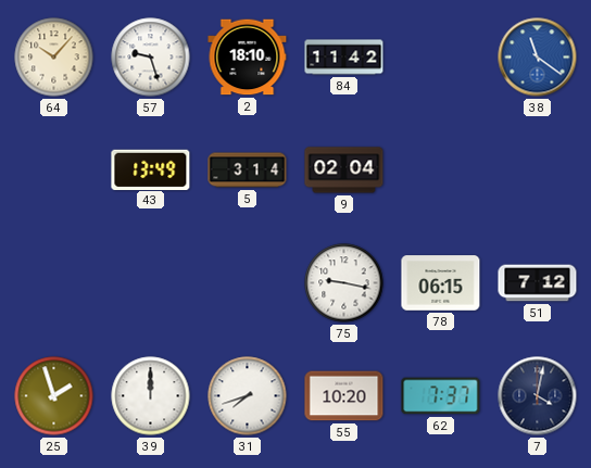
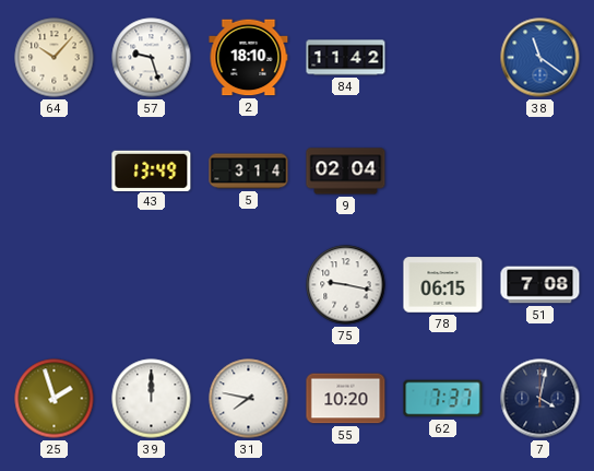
51: 7:12 -> 7:08
31: 7:42 -> 7:47
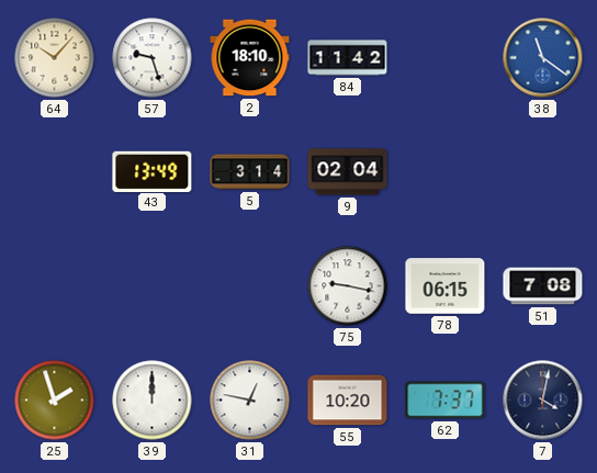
31: 7:47 -> 12:47
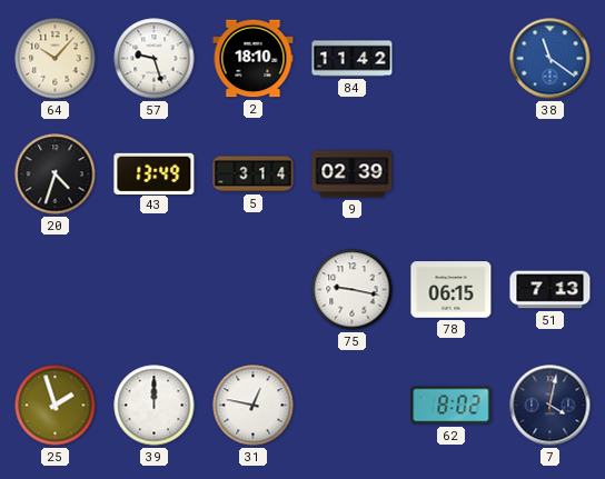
20: none -> 4:33
9: 02:04 -> 02:39
51: 7:08 -> 7:13
55: 10:20 -> none
62: 7:37 -> 8:02
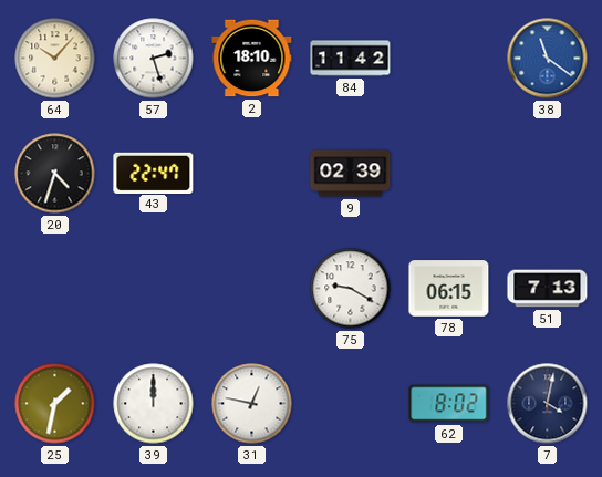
57: 9:27 -> 2:27
43: 13:49 -> 22:47
5: 3:14 -> none
75: 9:17 -> 9:20
25: 1:57 -> 1:32
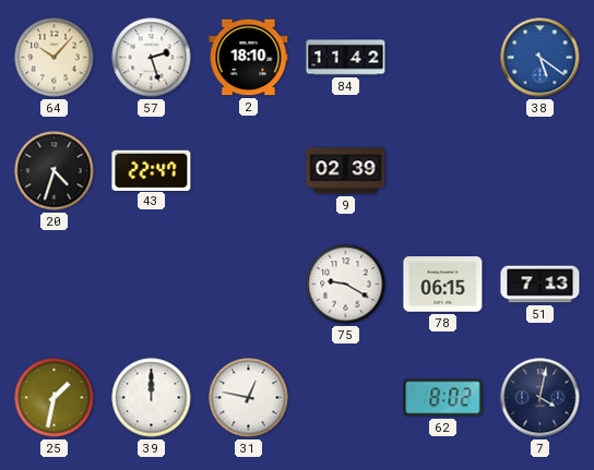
38: 11:21 -> 5:21
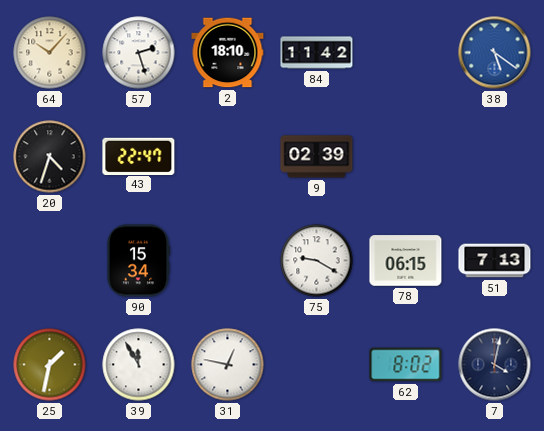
90: none -> 15:34
39: 12:00 -> 11:55
